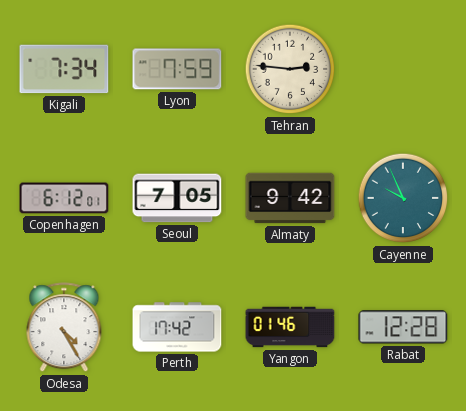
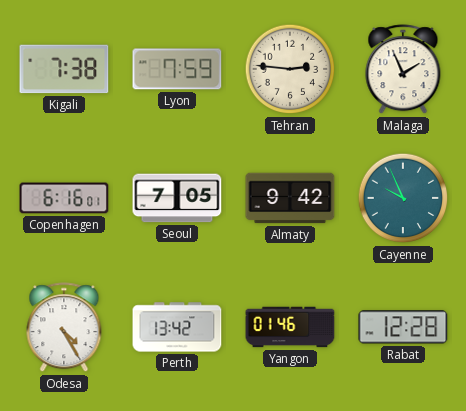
Kigali: 7:34 -> 7:38
Malaga: none -> 1:56
Copenhagen: 6:12 -> 6:16
Perth: 17:42 -> 13:42
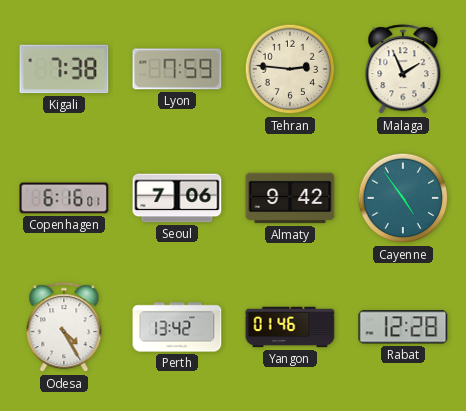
Seoul: 7:05 -> 7:06
Cayenne: 9:56 -> 4:54
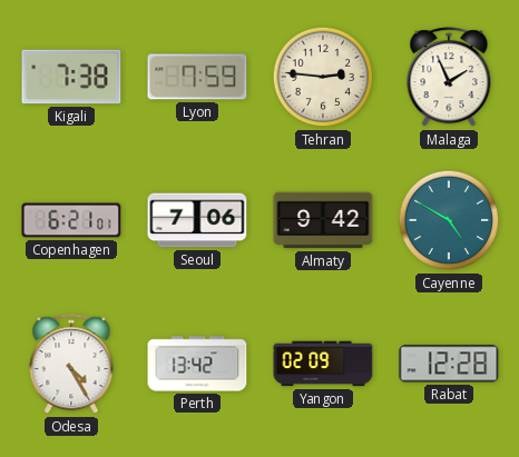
Copenhagen: 6:16 -> 6:21
Cayenne: 4:54 -> 4:50
Yangon: 01:46 -> 02:09
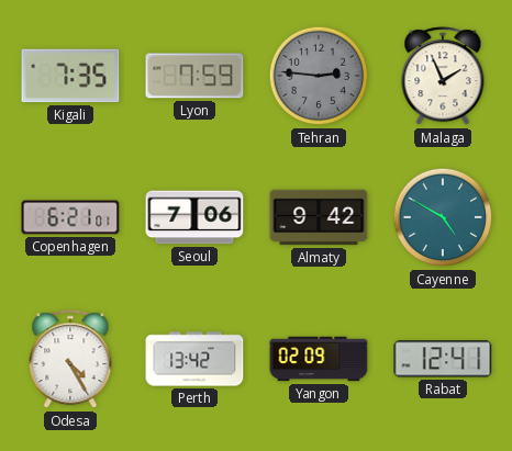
Kigali: 7:38 -> 7:35
Tehran dial: cream -> grey
Rabat: 12:28 -> 12:41
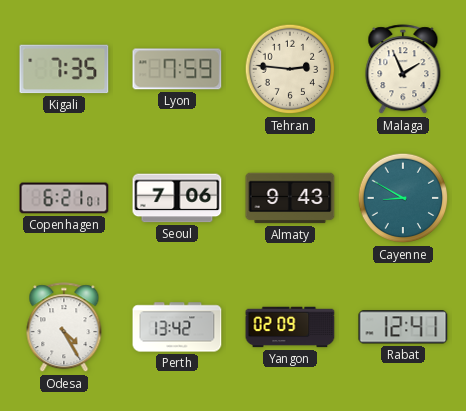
Tehran dial: grey -> cream
Almaty: 9:42 -> 9:43
Cayenne: 4:50 -> 8:50
